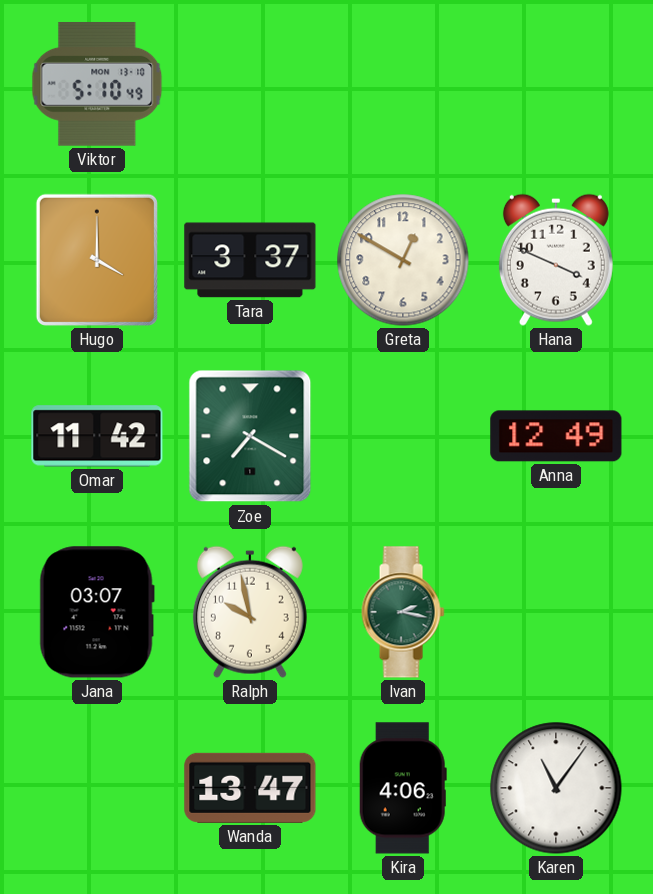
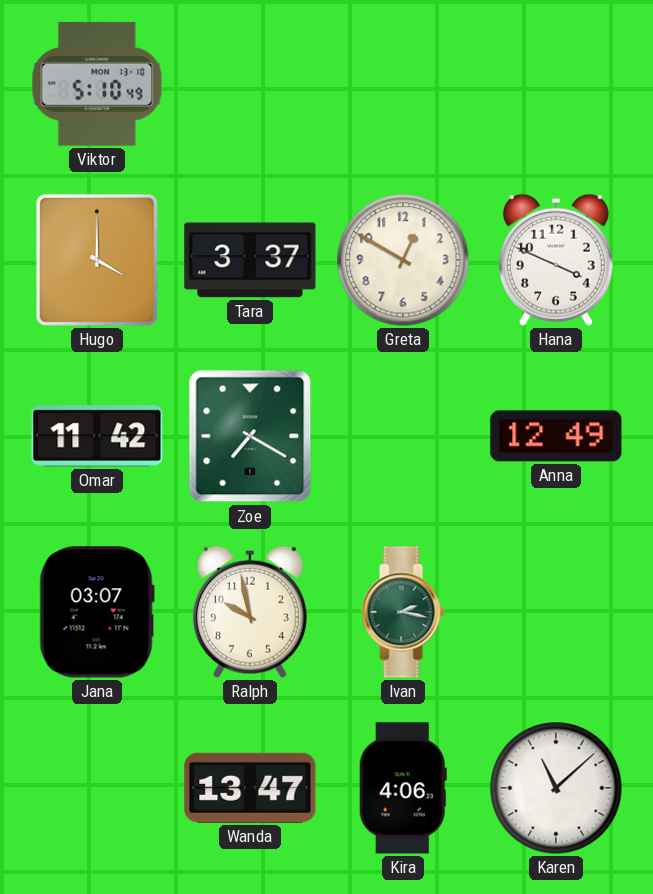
Karen: 11:06 -> 11:08
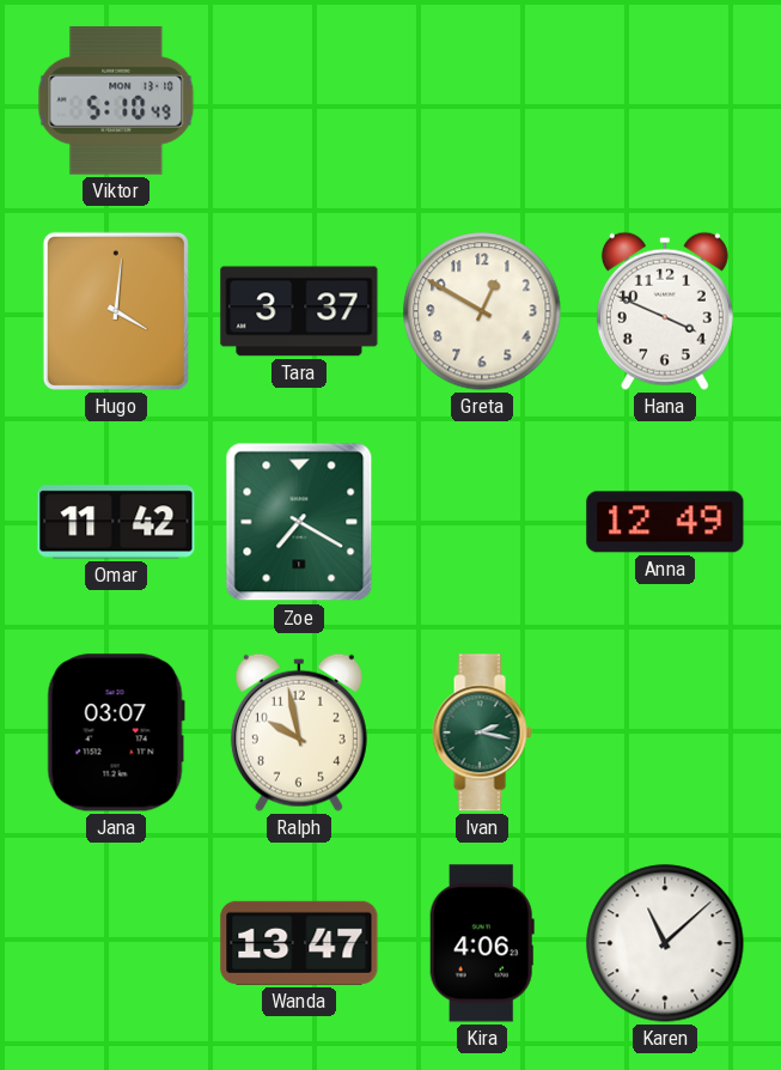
Hugo: 4:00 -> 4:01
